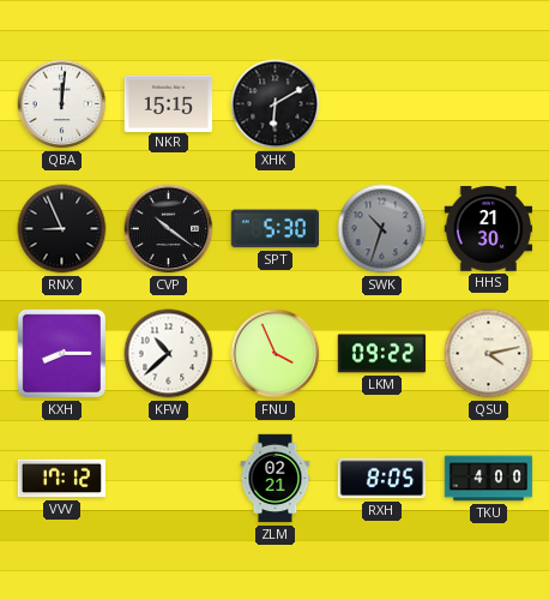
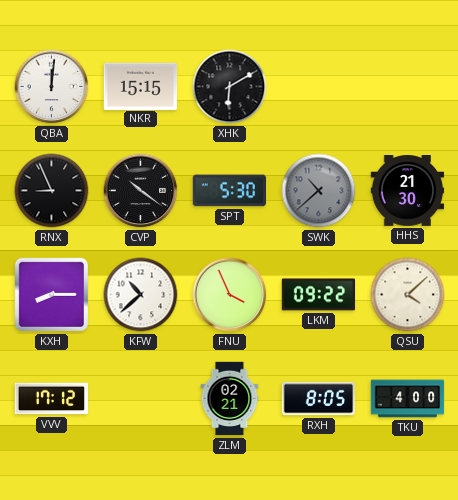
SWK: 10:33 -> 10:38
QSU: 4:13 -> 4:08
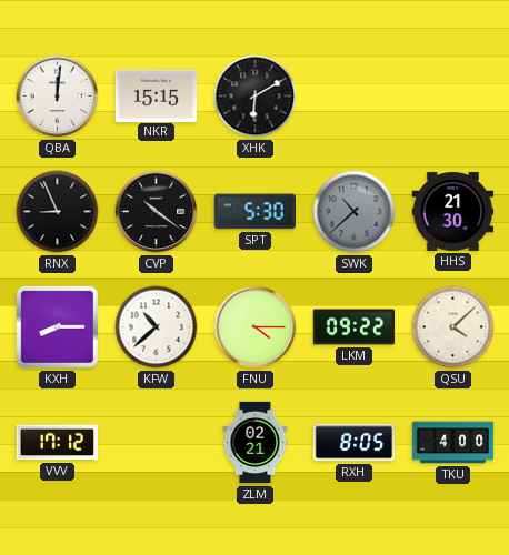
FNU: 3:56 -> 4:15
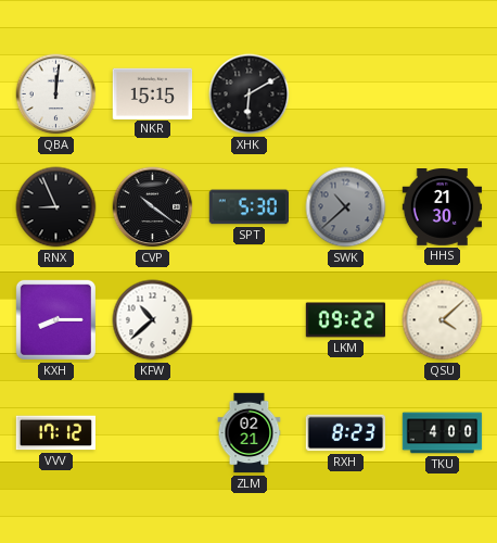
FNU: 4:15 -> none
RXH: 8:05 -> 8:23
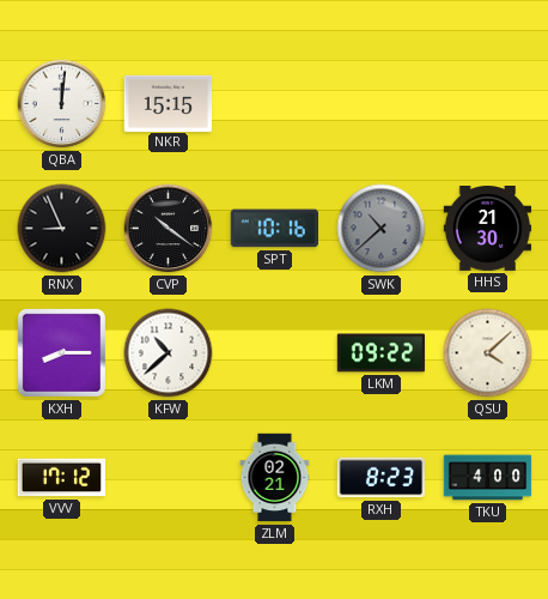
XHK: 6:10 -> none
SPT: 5:30 -> 10:16
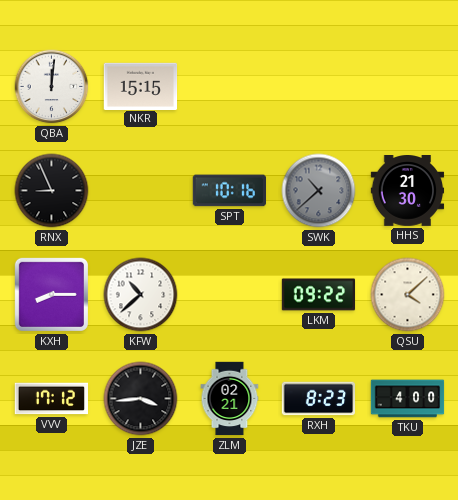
CVP: 10:21 -> none
JZE: none -> 3:44
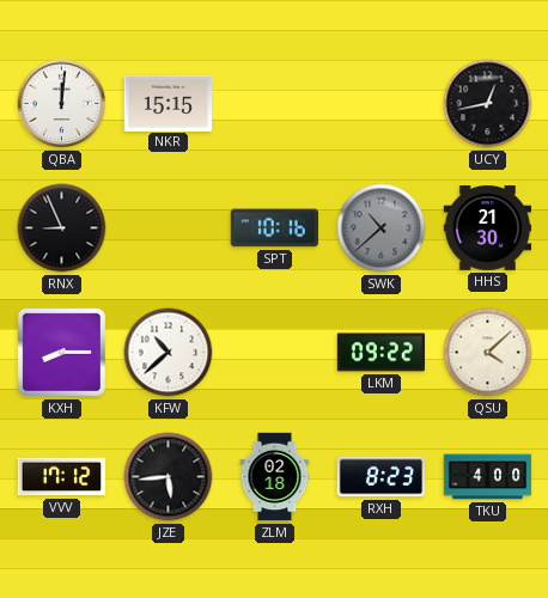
UCY: none -> 12:43
JZE: 3:44 -> 5:44
ZLM: 02:21 -> 02:18
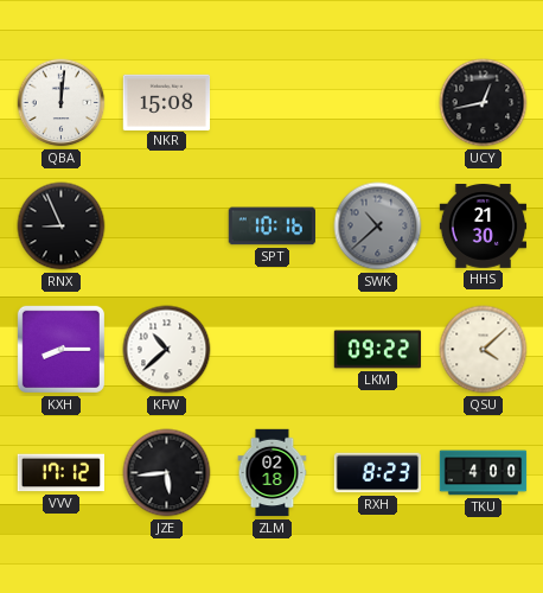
NKR: 15:15 -> 15:08
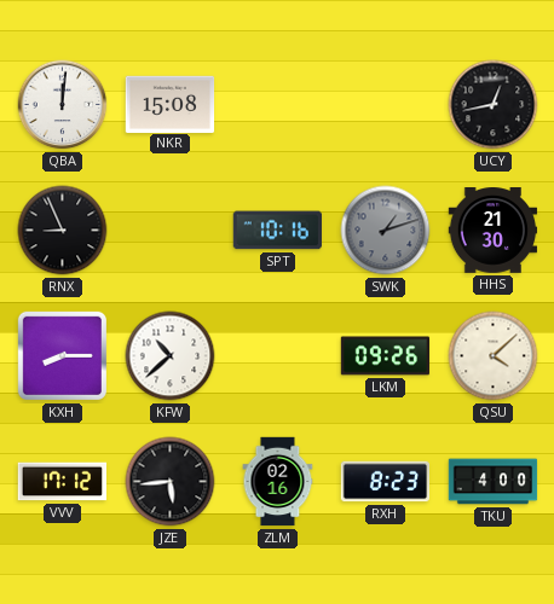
SWK: 10:38 -> 1:12
LKM: 09:22 -> 09:26
ZLM: 02:18 -> 02:16
